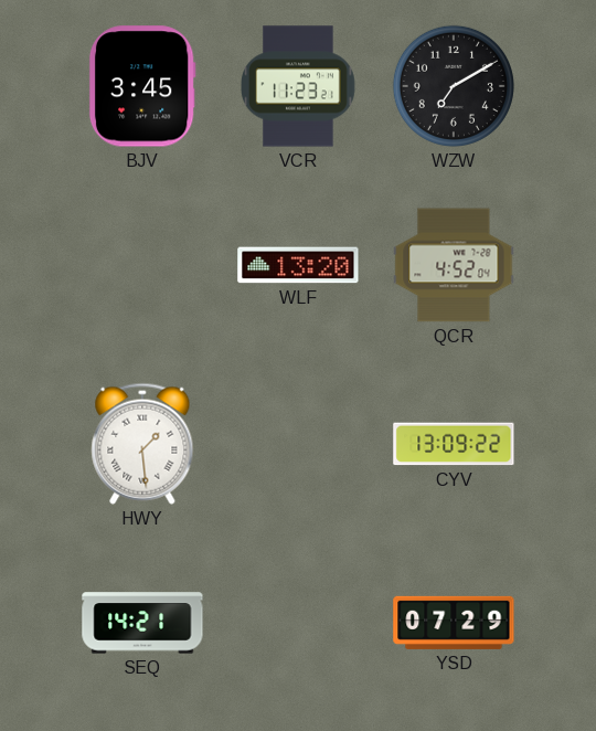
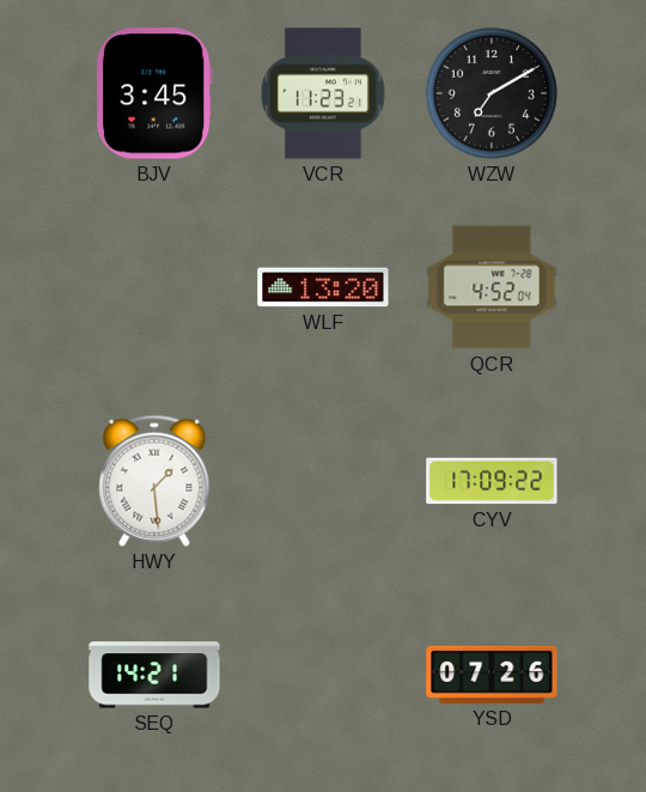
CYV: 13:09 -> 17:09
YSD: 07:29 -> 07:26
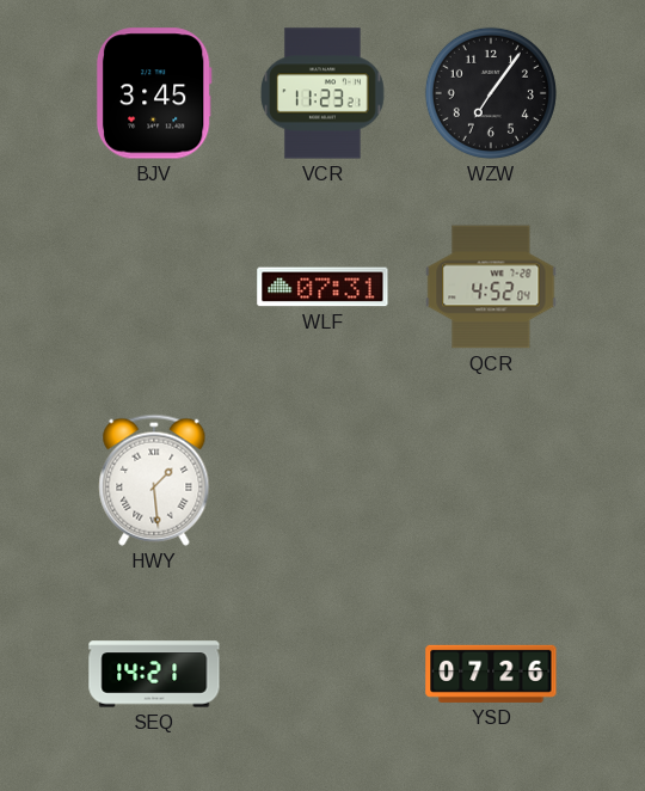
WZW: 7:10 -> 7:06
WLF: 13:20 -> 07:31
CYV: 17:09 -> none
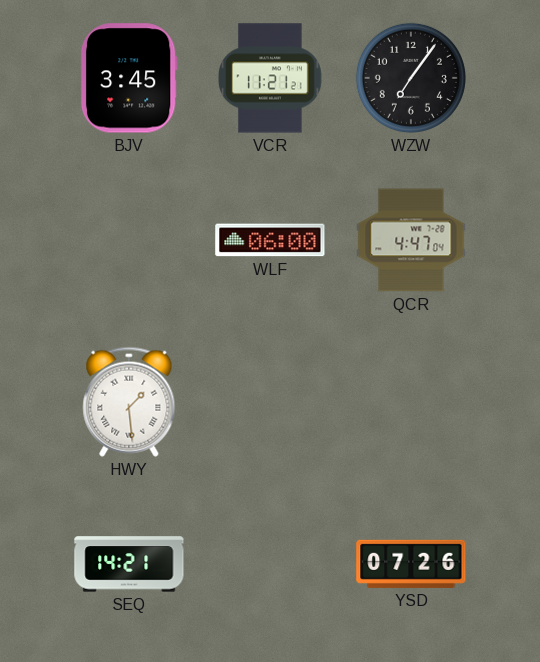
VCR: 11:23 -> 11:21
WLF: 07:31 -> 06:00
QCR: 4:52 -> 4:47
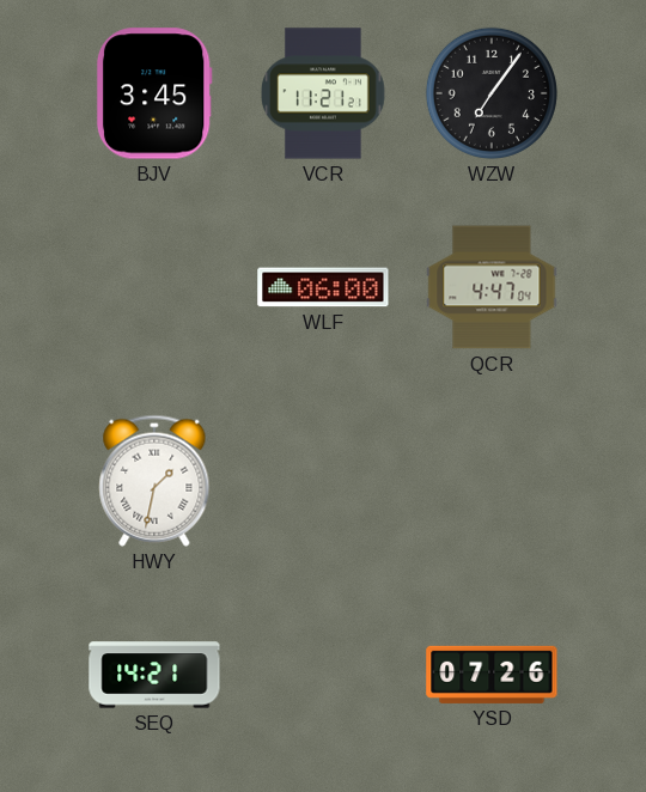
HWY: 1:29 -> 1:32
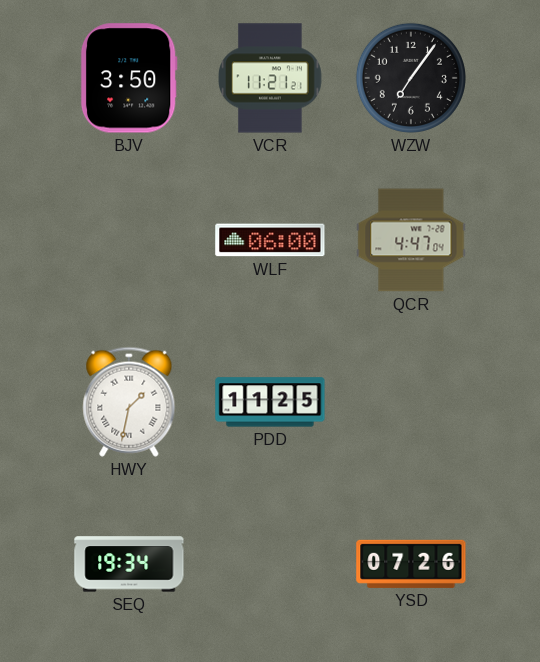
BJV: 3:45 -> 3:50
PDD: none -> 11:25
SEQ: 14:21 -> 19:34
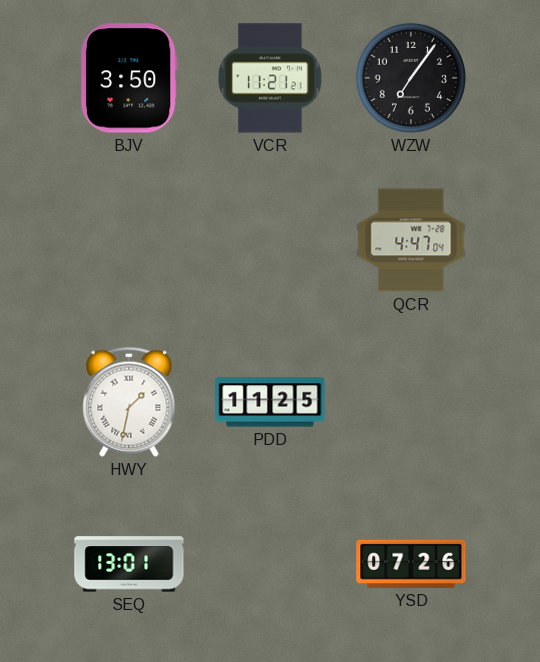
WLF: 06:00 -> none
SEQ: 19:34 -> 13:01
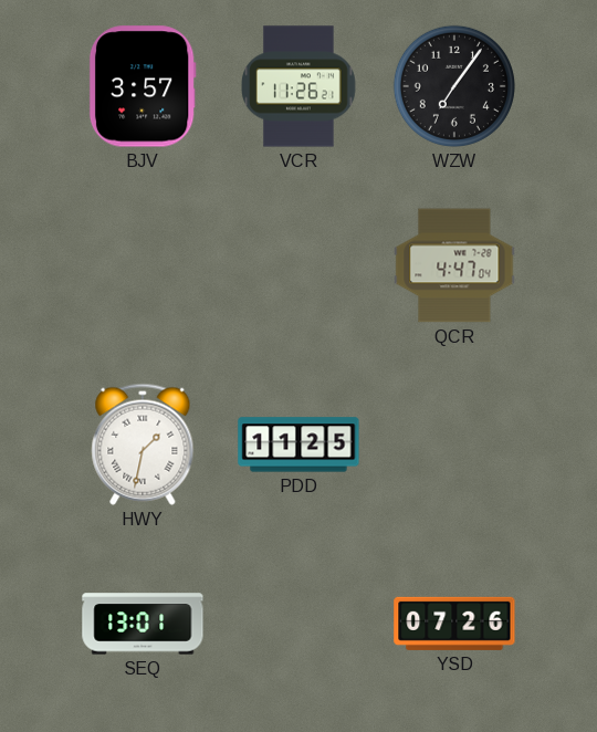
BJV: 3:50 -> 3:57
VCR: 11:21 -> 11:26
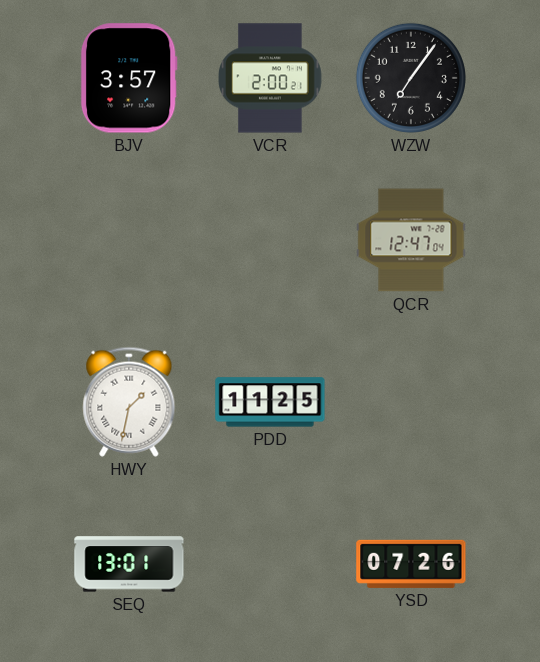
VCR: 11:26 -> 2:00
QCR: 4:47 -> 12:47
